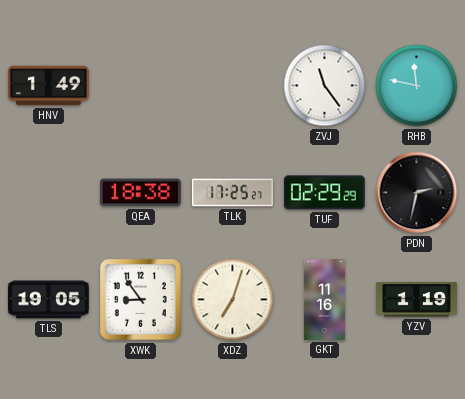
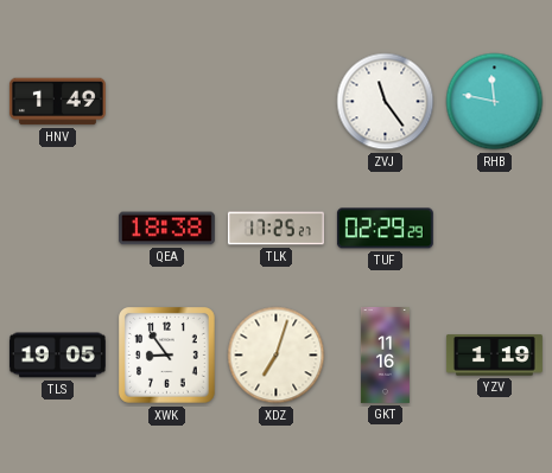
PDN: 2:32 -> none
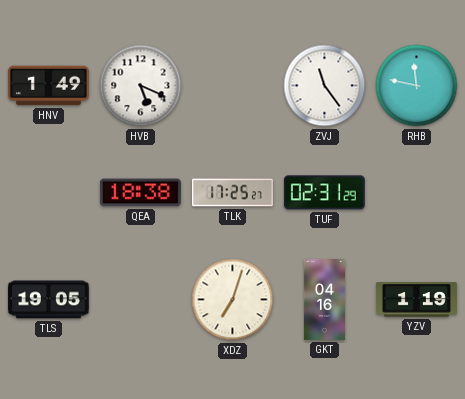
HVB: none -> 5:19
TUF: 02:29 -> 02:31
XWK: 8:54 -> none
GKT: 11:16 -> 04:16
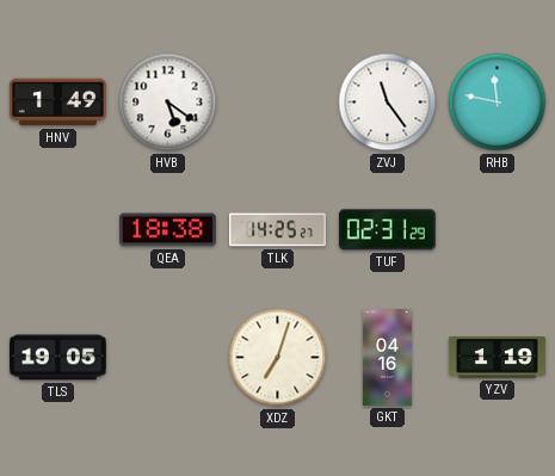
HVB: 5:19 -> 5:21
TLK: 17:25 -> 14:25
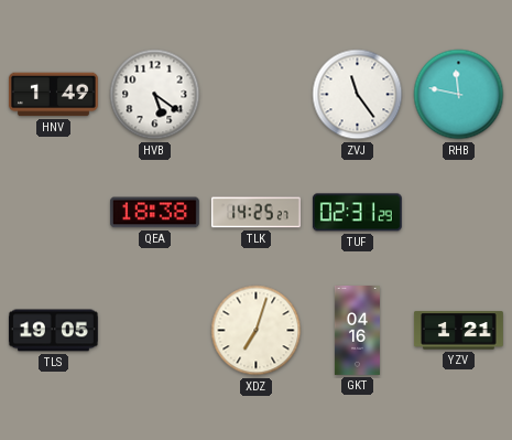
YZV: 1:19 -> 1:21
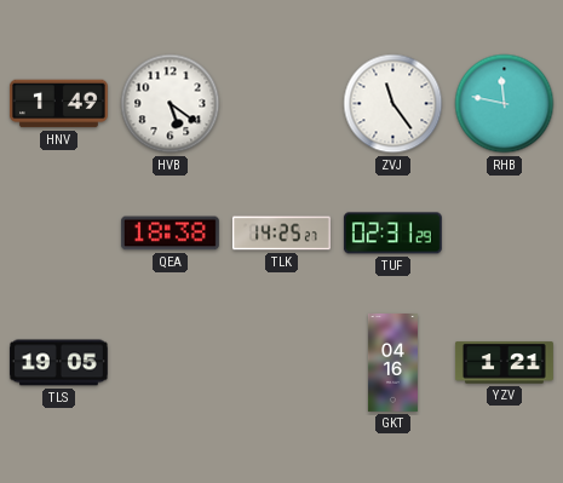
XDZ: 7:03 -> none
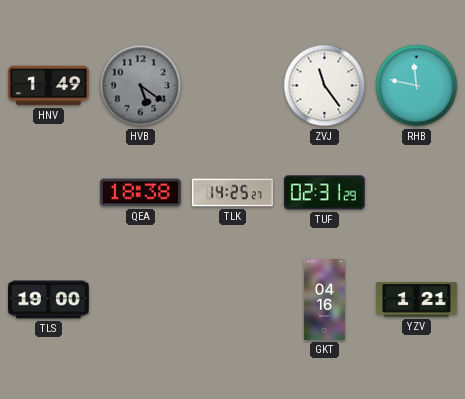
HVB dial: white -> grey
TLS: 19:05 -> 19:00
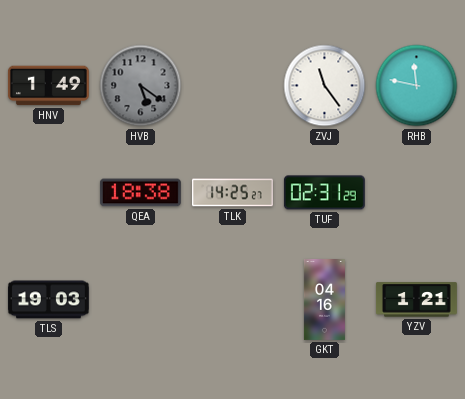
TLS: 19:00 -> 19:03
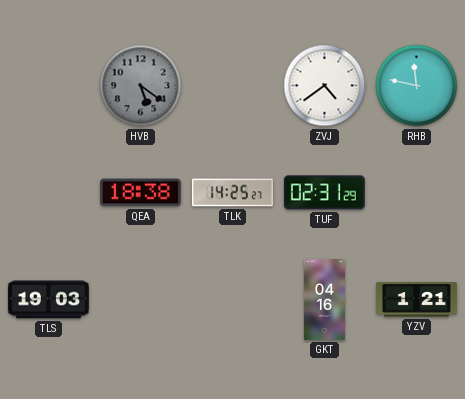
HNV: 1:49 -> none
ZVJ: 11:24 -> 4:39
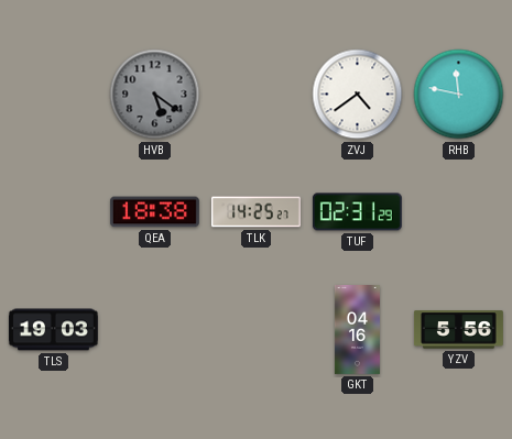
YZV: 1:21 -> 5:56
